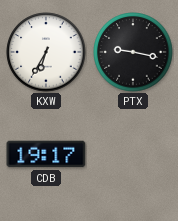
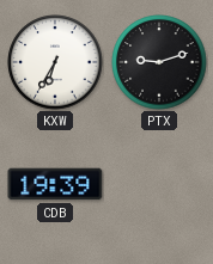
PTX: 9:17 -> 9:12
CDB: 19:17 -> 19:39
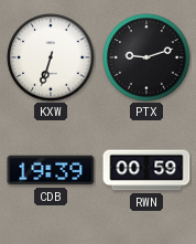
KXW: 6:35 -> 6:33
RWN: none -> 00:59
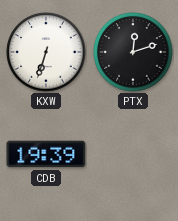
PTX: 9:12 -> 12:12
RWN: 00:59 -> none
